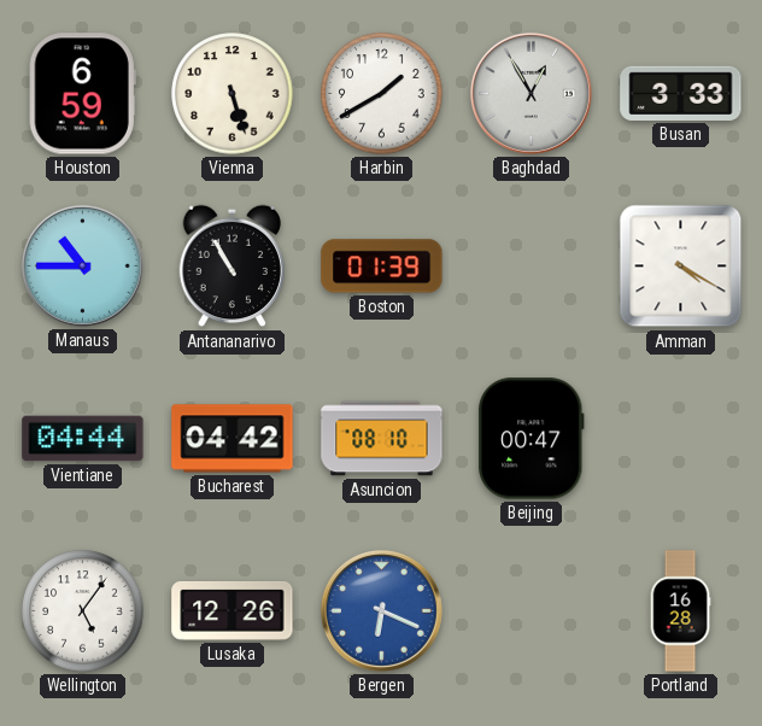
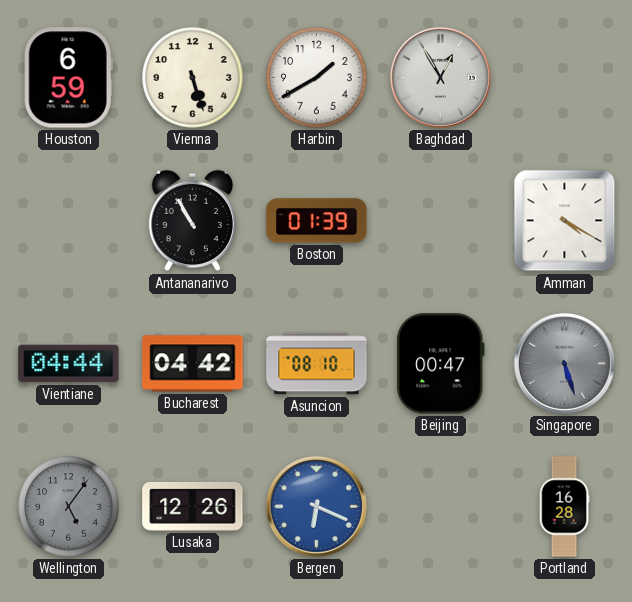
Busan: 3:33 -> none
Manaus: 10:45 -> none
Singapore: none -> 5:27
Wellington dial: white -> grey
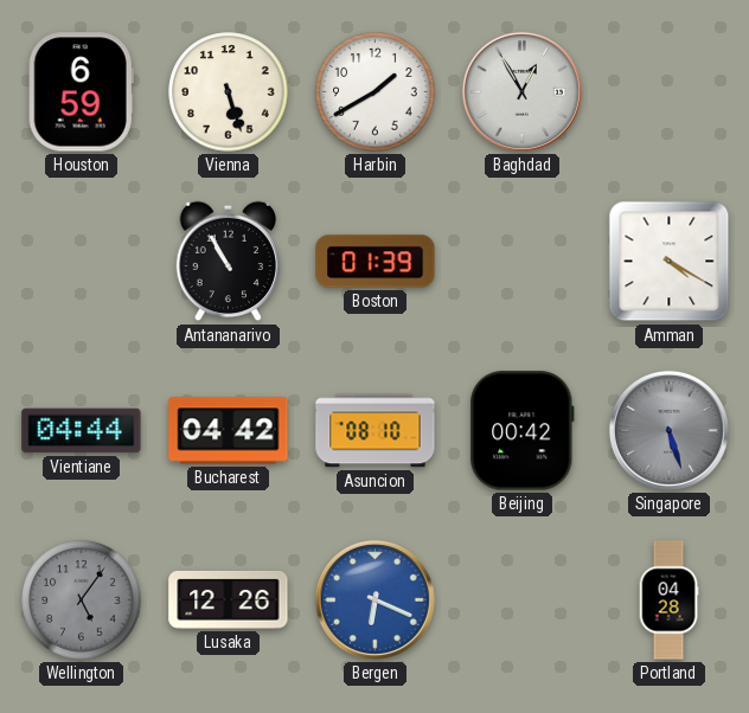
Beijing: 00:47 -> 00:42
Portland: 16:28 -> 04:28
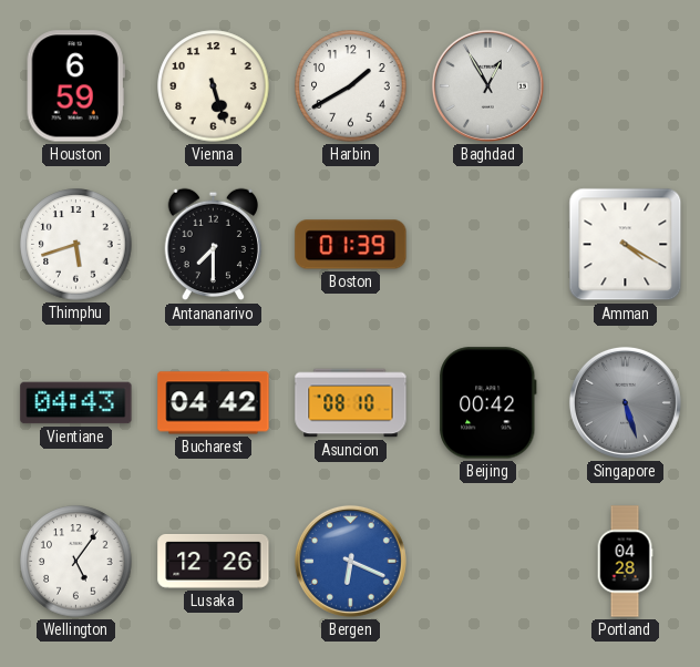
Thimphu: none -> 5:42
Antananarivo: 10:55 -> 7:30
Vientiane: 04:44 -> 04:43
Wellington dial: grey -> white
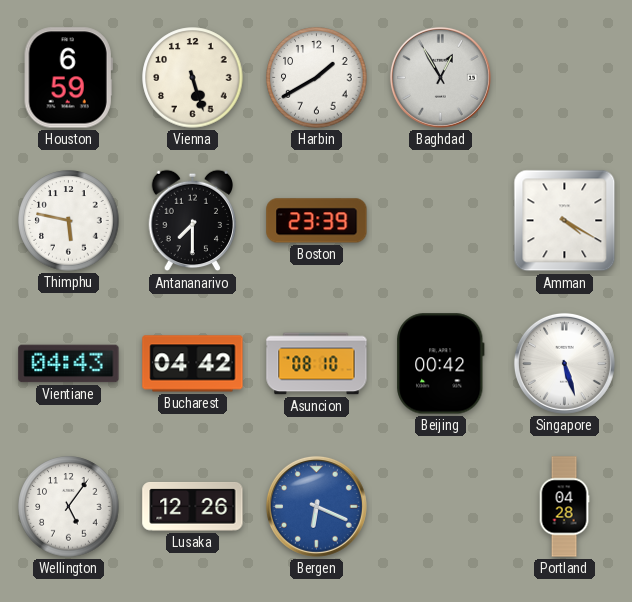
Thimphu: 5:42 -> 5:47
Boston: 01:39 -> 23:39
Singapore dial: grey -> white
